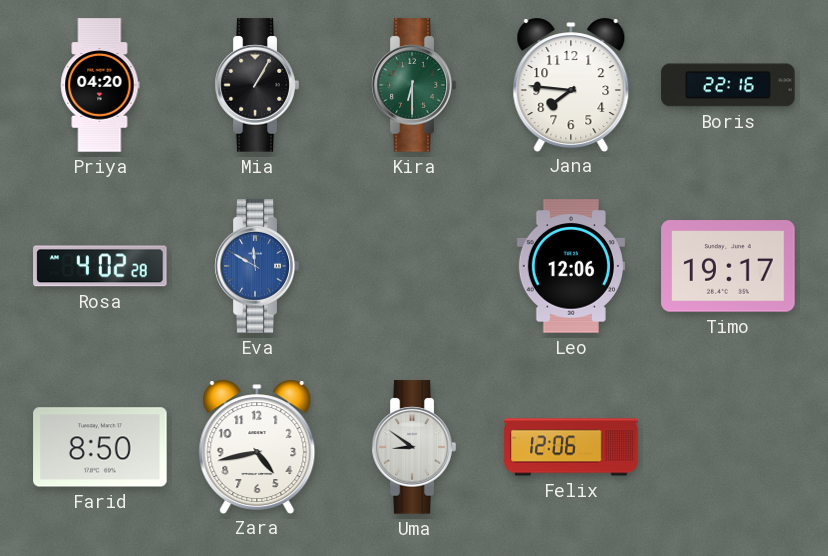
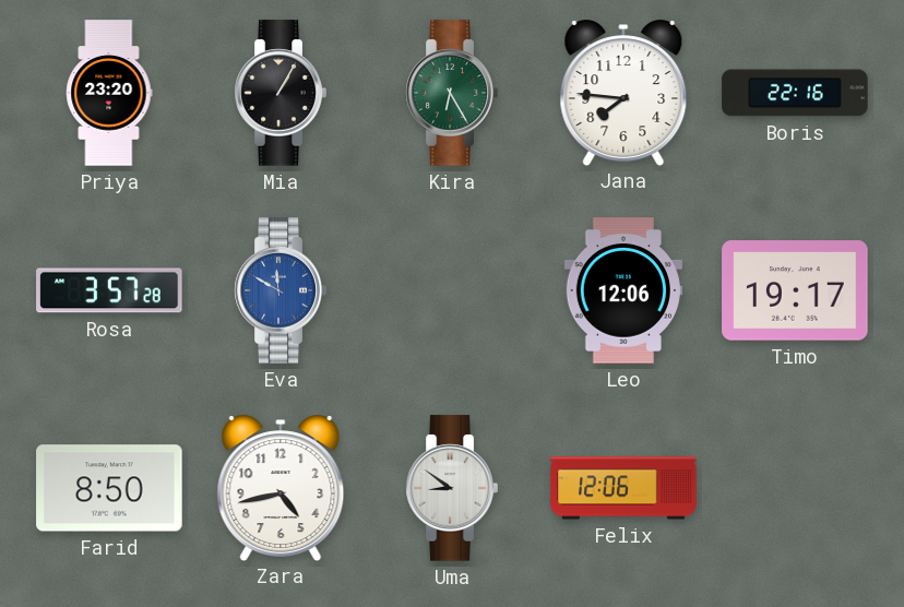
Priya: 04:20 -> 23:20
Kira: 6:30 -> 6:25
Rosa: 4:02 -> 3:57
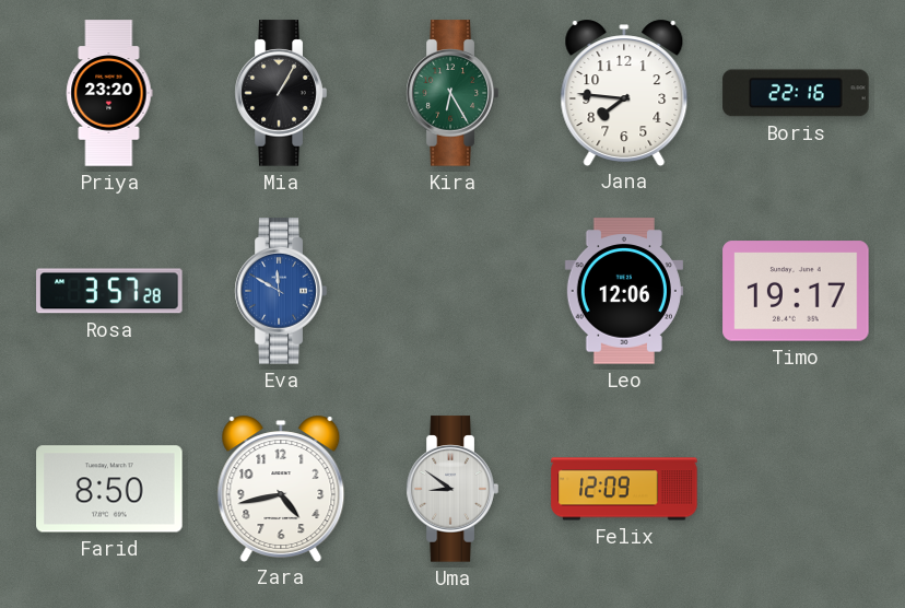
Felix: 12:06 -> 12:09
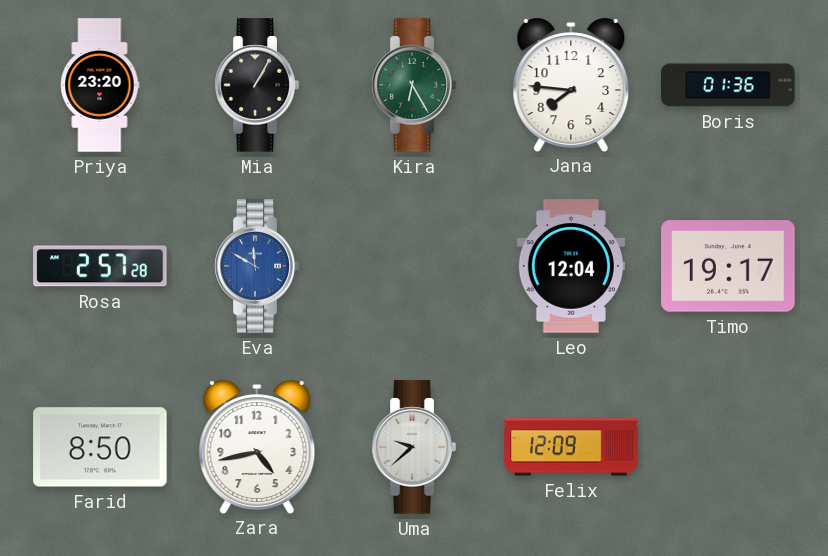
Boris: 22:16 -> 01:36
Rosa: 3:57 -> 2:57
Leo: 12:06 -> 12:04
Uma: 8:51 -> 9:38
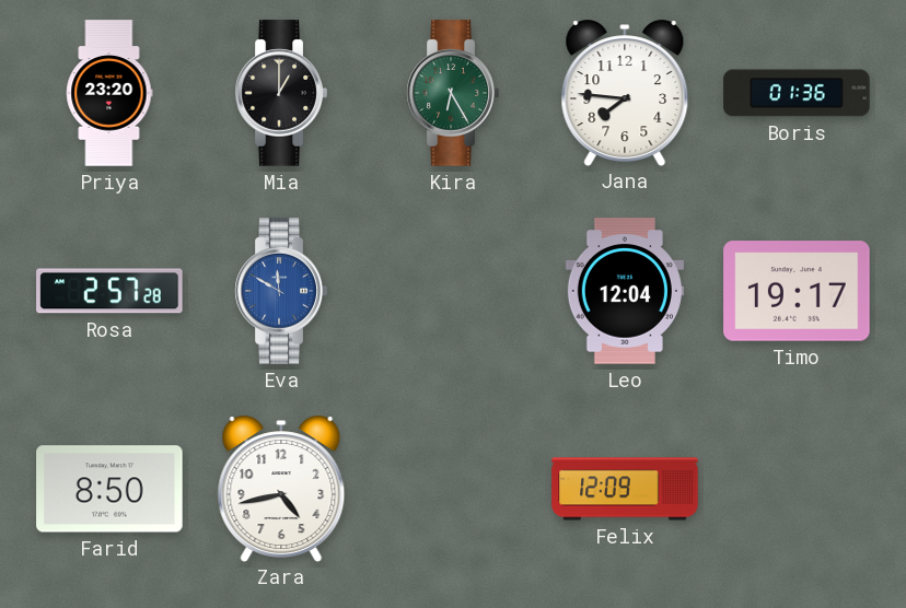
Mia: 1:05 -> 1:00
Uma: 9:38 -> none
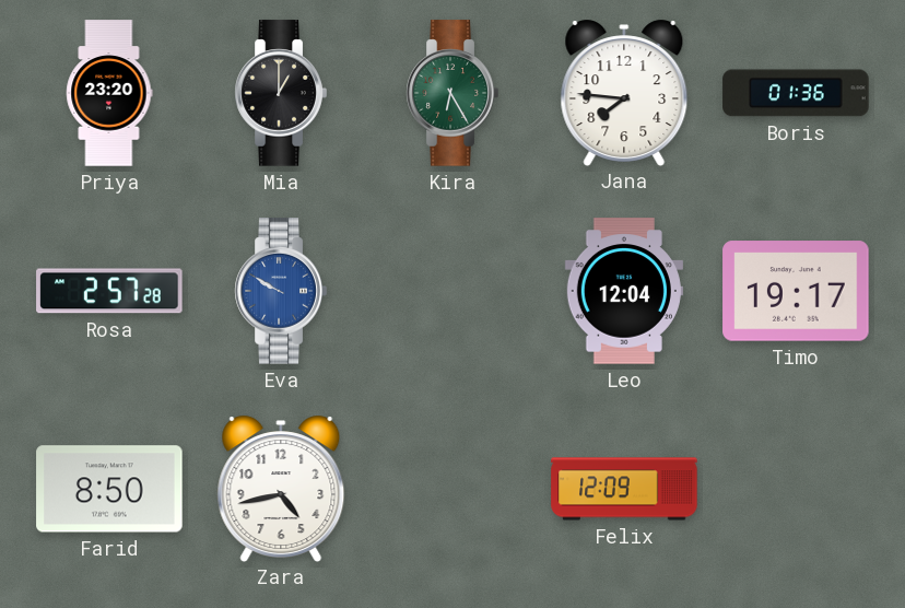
Eva: 11:50 -> 9:50
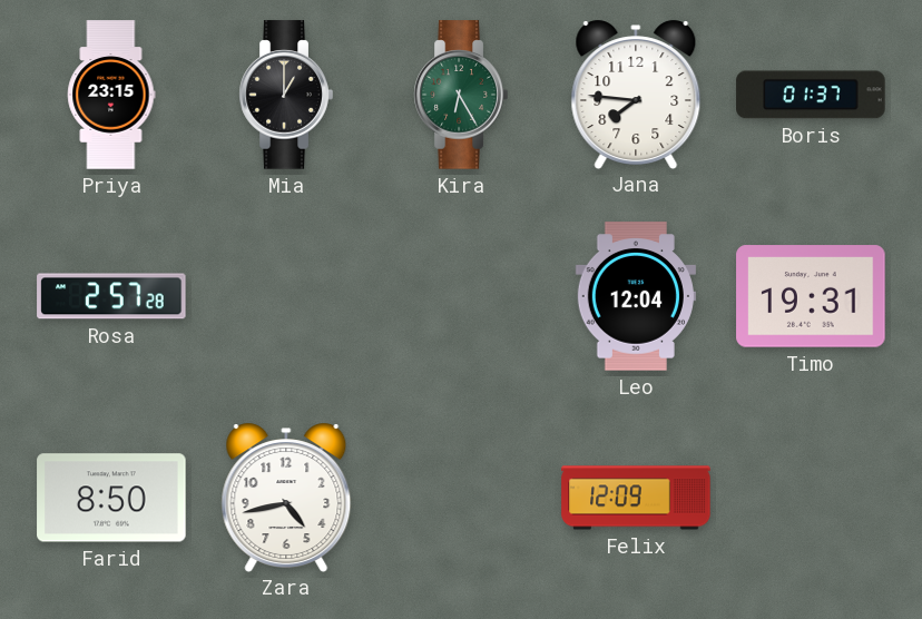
Priya: 23:20 -> 23:15
Boris: 01:36 -> 01:37
Eva: 9:50 -> none
Timo: 19:17 -> 19:31
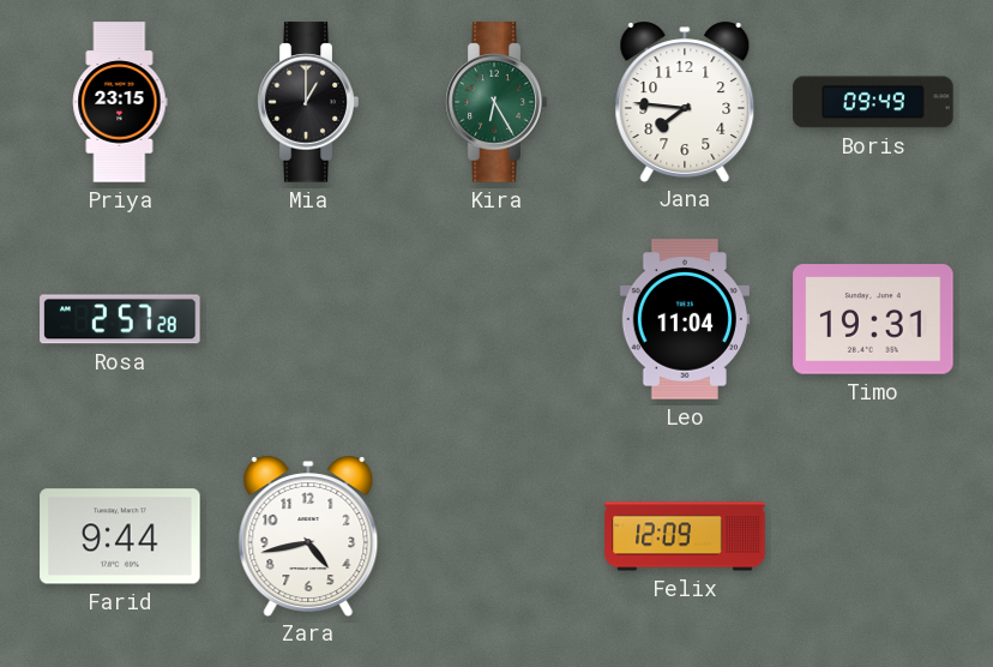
Boris: 01:37 -> 09:49
Leo: 12:04 -> 11:04
Farid: 8:50 -> 9:44
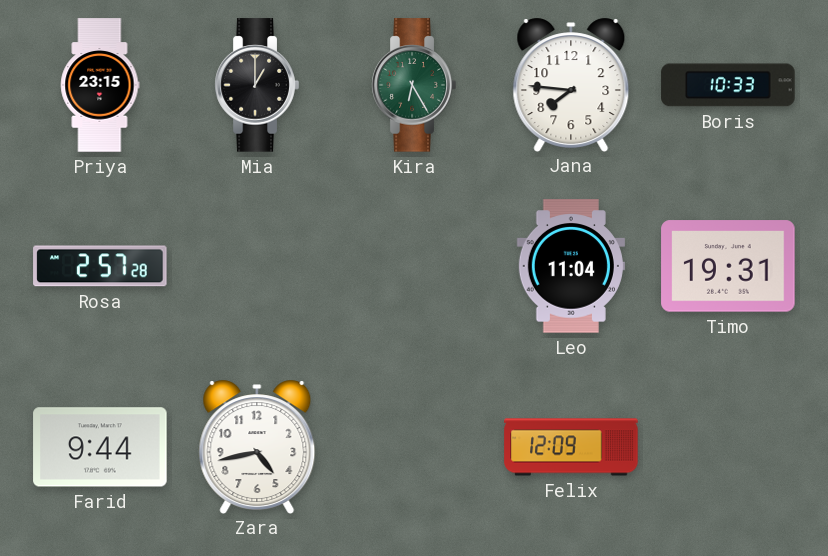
Boris: 09:49 -> 10:33
